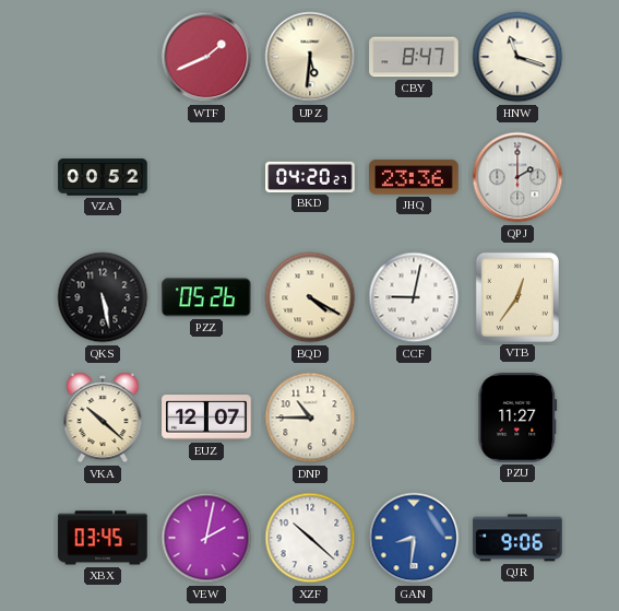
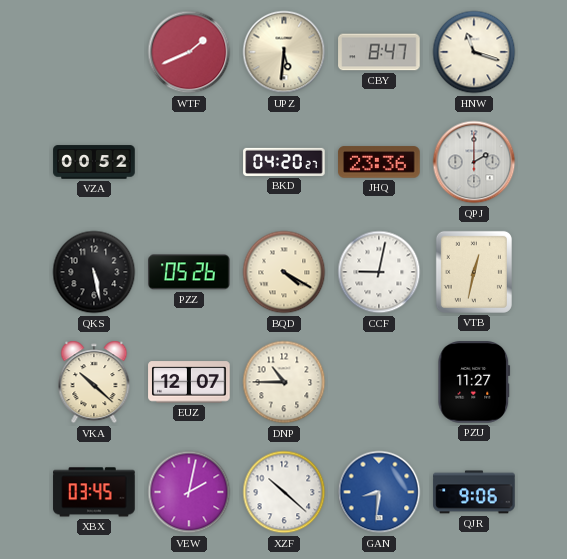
VTB: 12:36 -> 12:32
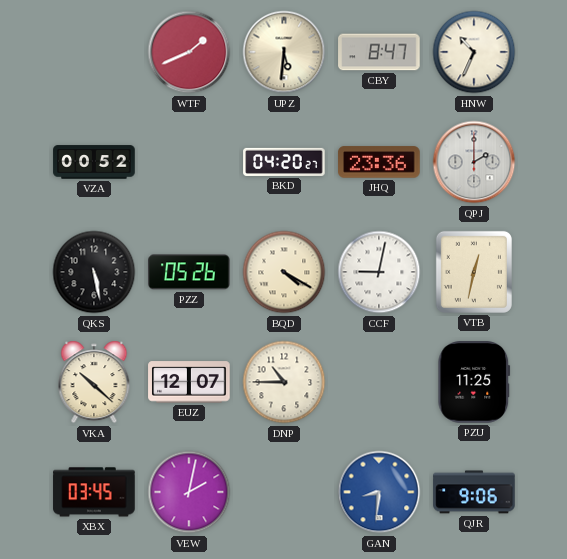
HNW: 11:18 -> 10:34
PZU: 11:27 -> 11:25
XZF: 10:22 -> none
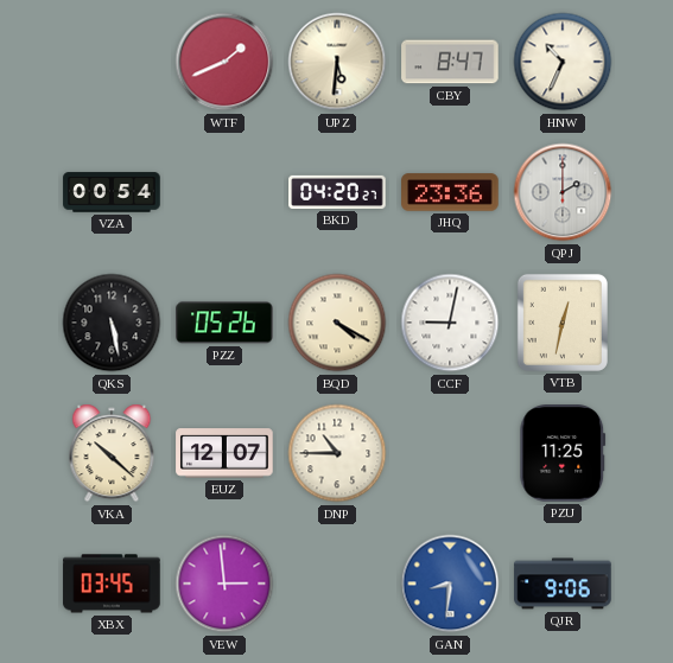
VZA: 00:52 -> 00:54
VEW: 2:02 -> 2:59
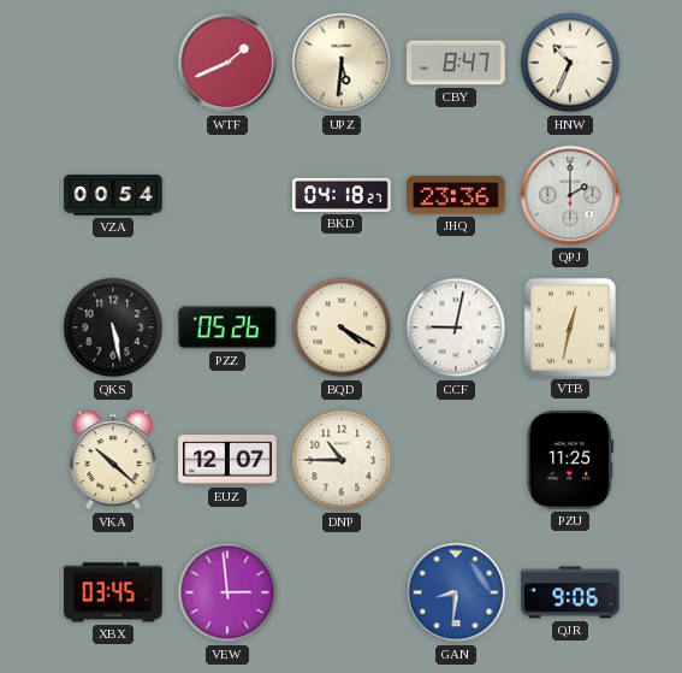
BKD: 04:20 -> 04:18
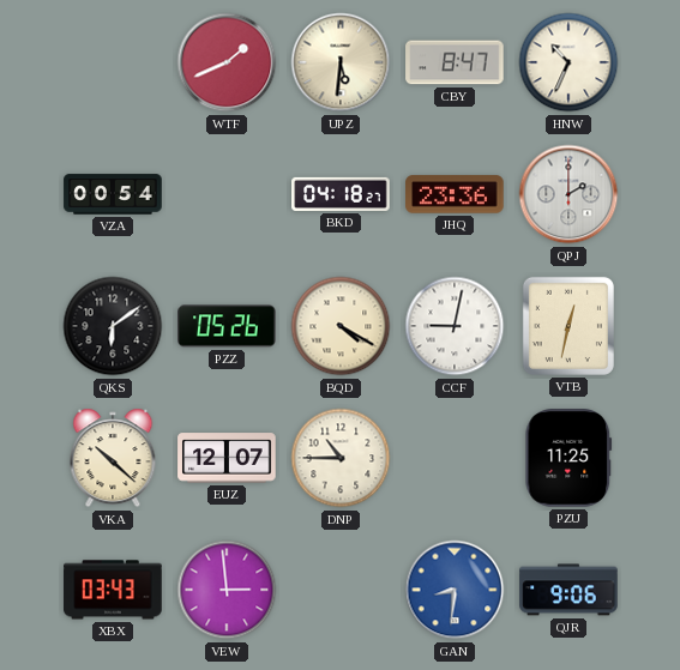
QKS: 5:28 -> 6:09
XBX: 03:45 -> 03:43
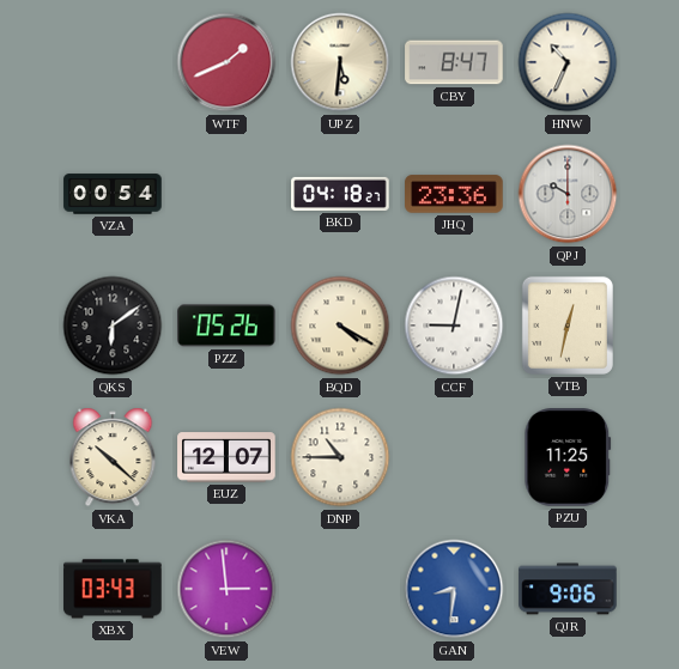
QPJ: 2:00 -> 10:00
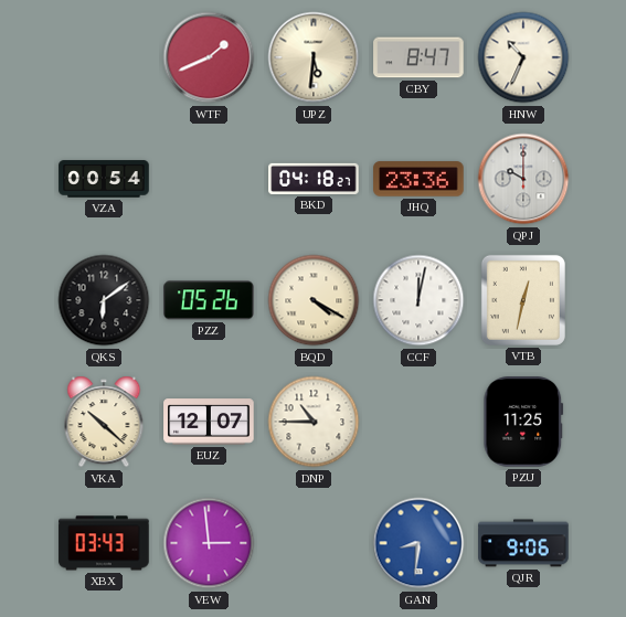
CCF: 9:02 -> 12:02
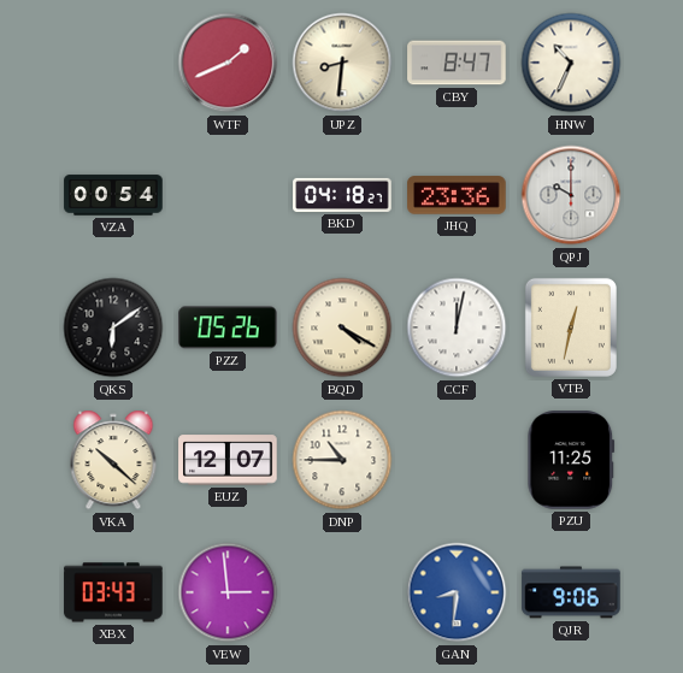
UPZ: 5:31 -> 8:31
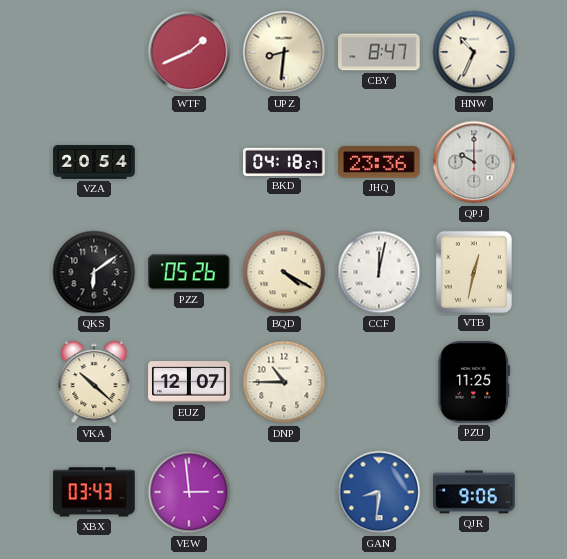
VZA: 00:54 -> 20:54
